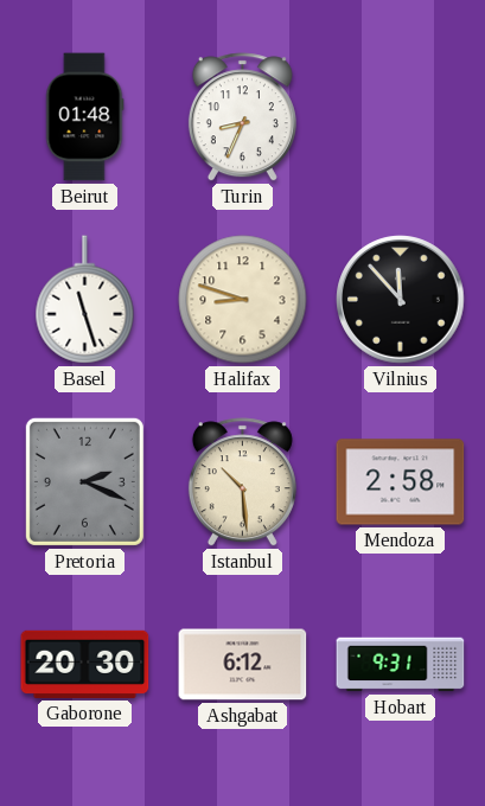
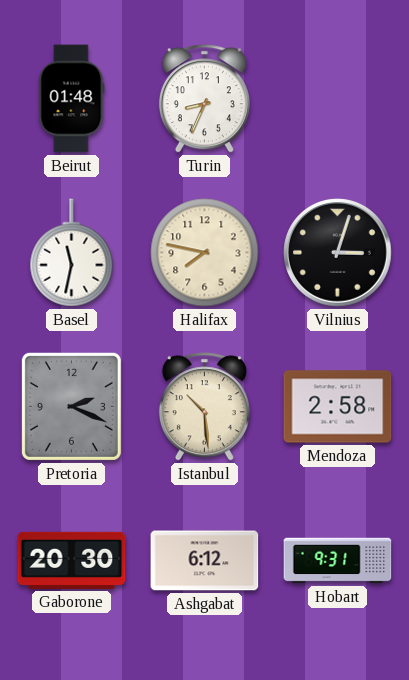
Basel: 11:27 -> 11:32
Halifax: 8:48 -> 7:47
Vilnius: 11:53 -> 3:03
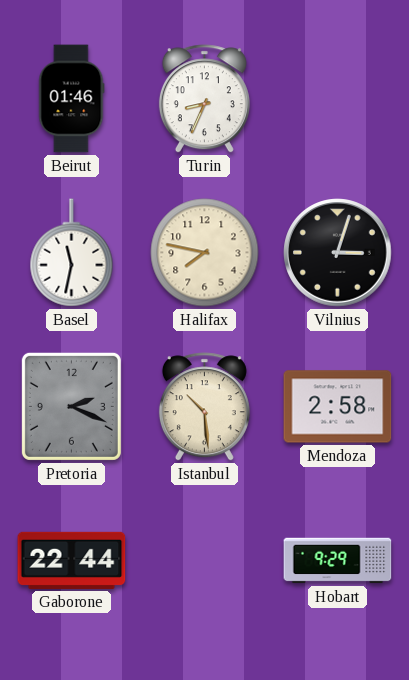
Beirut: 01:48 -> 01:46
Gaborone: 20:30 -> 22:44
Ashgabat: 6:12 -> none
Hobart: 9:31 -> 9:29
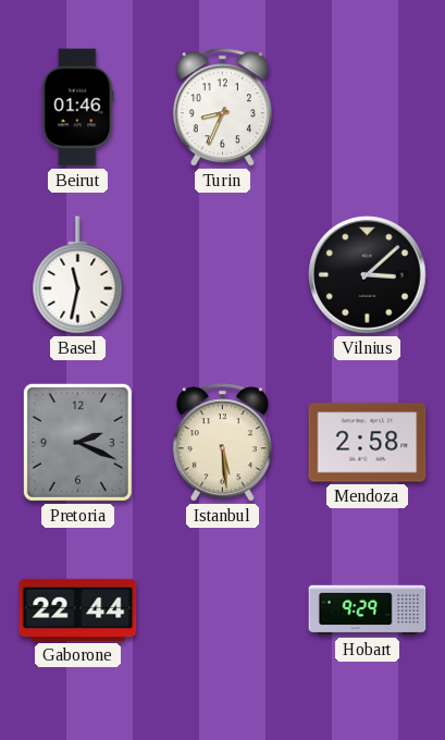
Halifax: 7:47 -> none
Vilnius: 3:03 -> 3:08
Istanbul: 10:29 -> 5:29
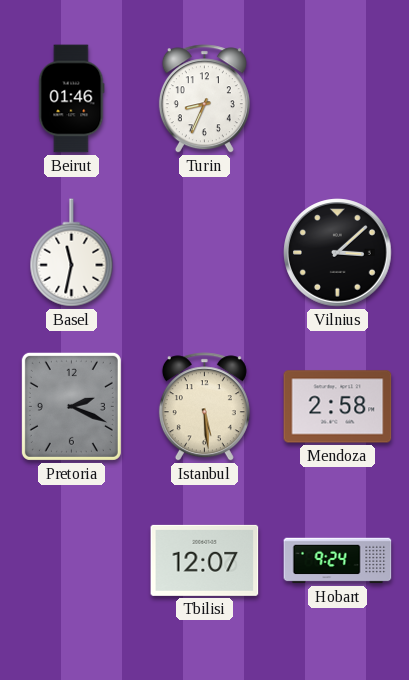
Gaborone: 22:44 -> none
Tbilisi: none -> 12:07
Hobart: 9:29 -> 9:24
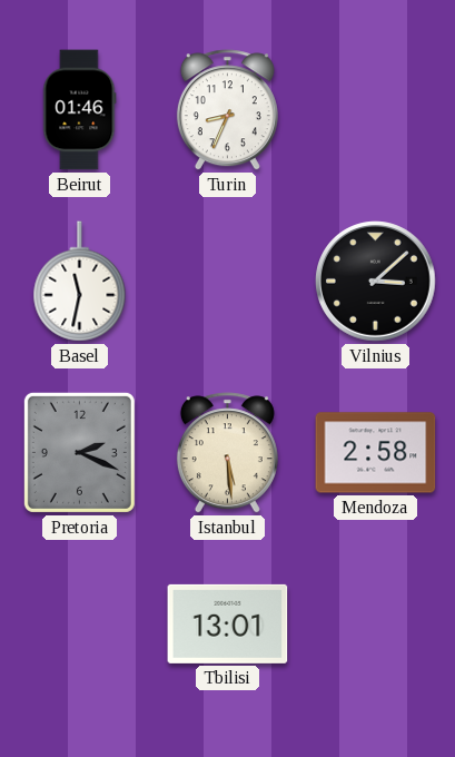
Tbilisi: 12:07 -> 13:01
Hobart: 9:24 -> none
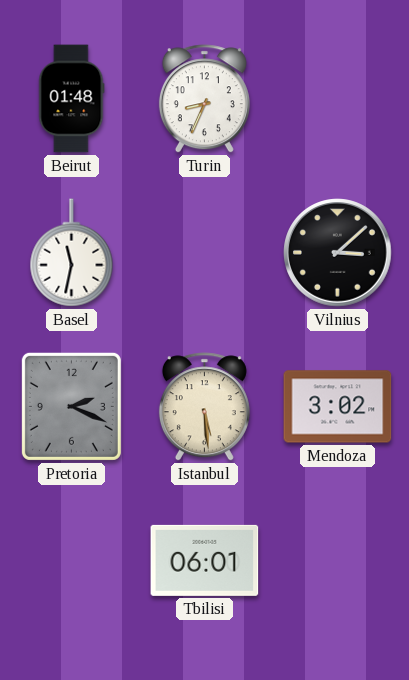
Beirut: 01:46 -> 01:48
Mendoza: 2:58 -> 3:02
Tbilisi: 13:01 -> 06:01
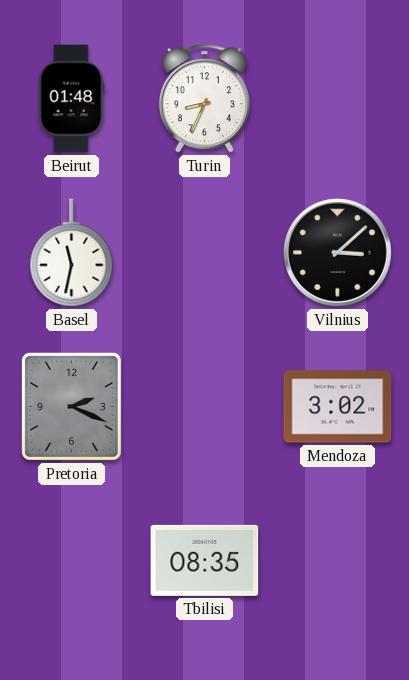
Istanbul: 5:29 -> none
Tbilisi: 06:01 -> 08:35
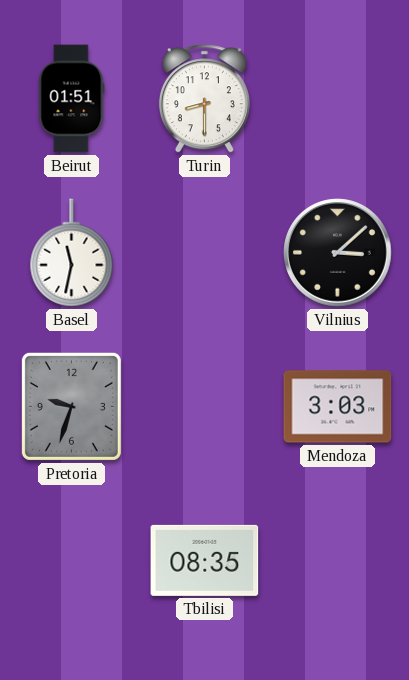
Beirut: 01:48 -> 01:51
Turin: 8:34 -> 8:30
Pretoria: 2:19 -> 9:33
Mendoza: 3:02 -> 3:03
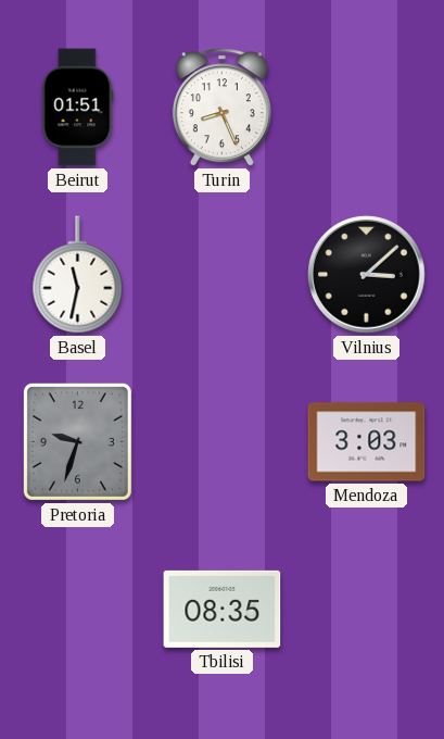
Turin: 8:30 -> 8:26
